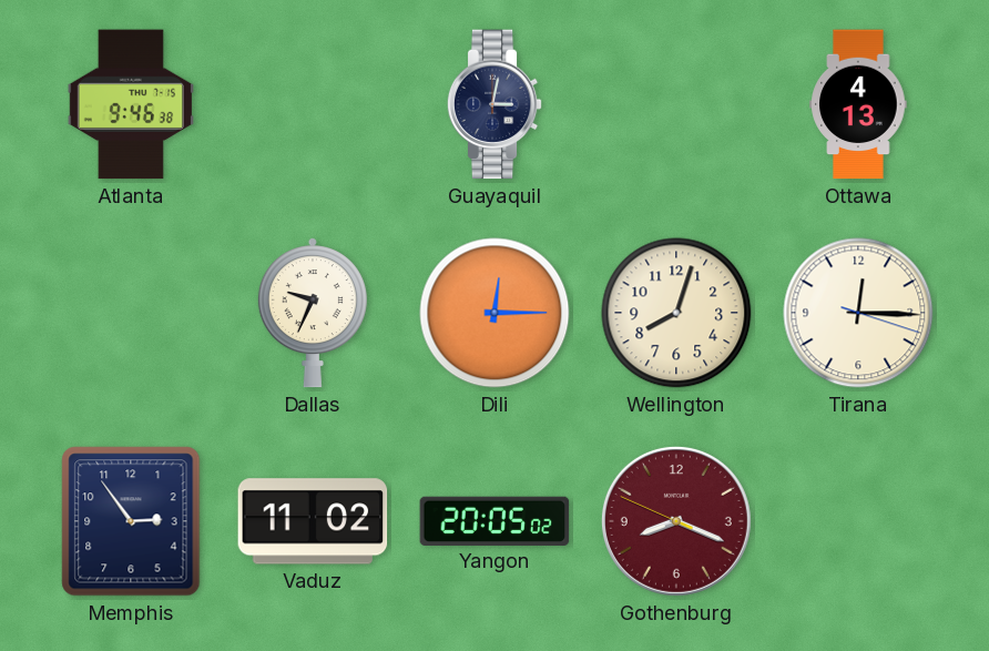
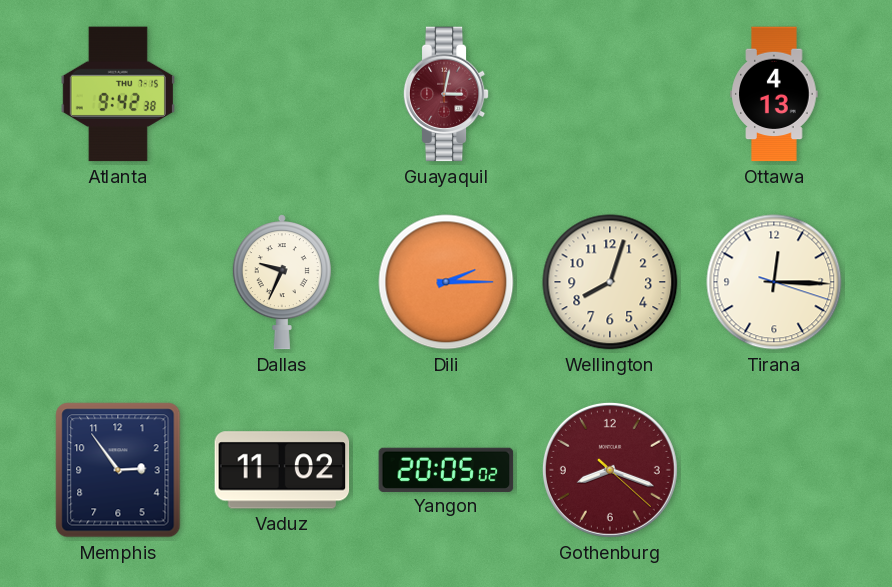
Atlanta: 9:46 -> 9:42
Guayaquil dial: navy -> burgundy
Dili: 12:15 -> 2:15
Gothenburg: 8:18:49 -> 8:18:22
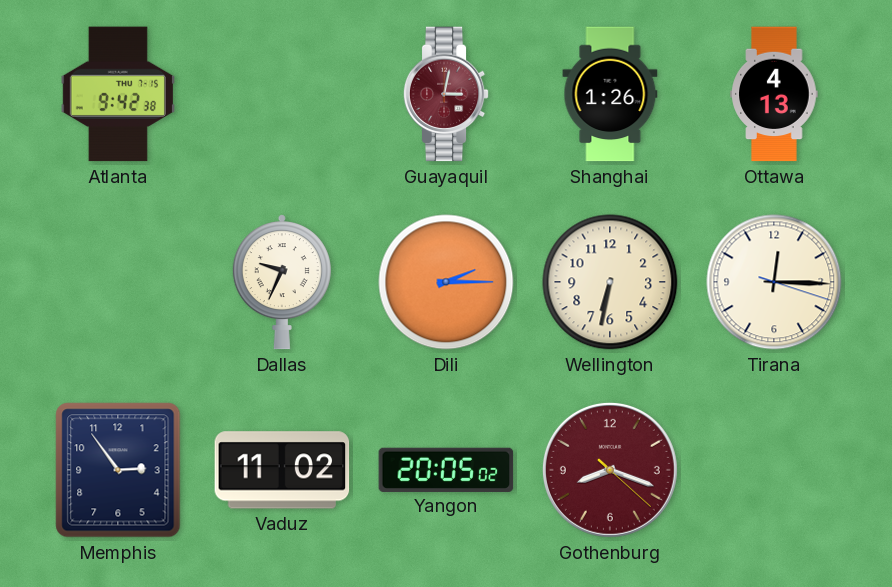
Shanghai: none -> 1:26
Wellington: 8:03 -> 6:32
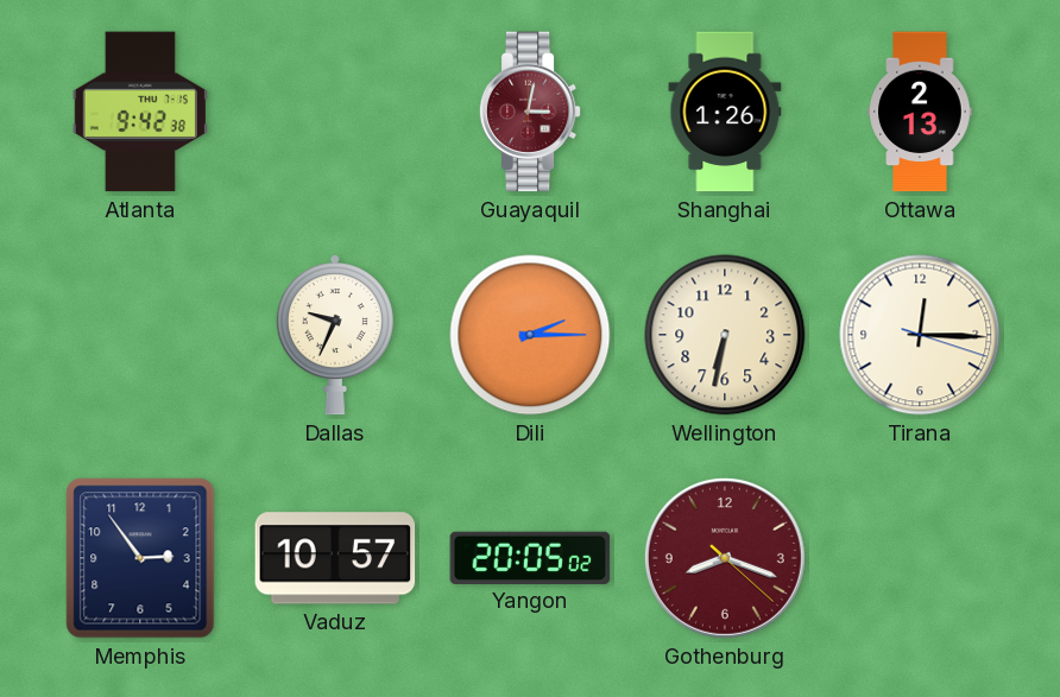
Ottawa: 4:13 -> 2:13
Vaduz: 11:02 -> 10:57
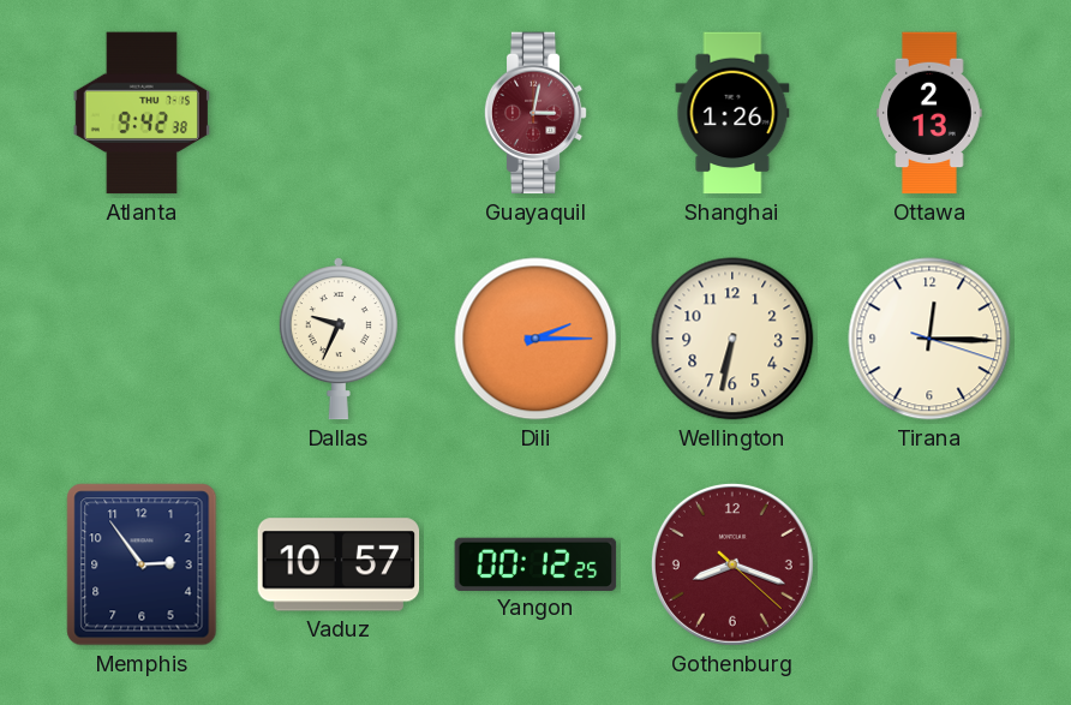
Yangon: 20:05 -> 00:12
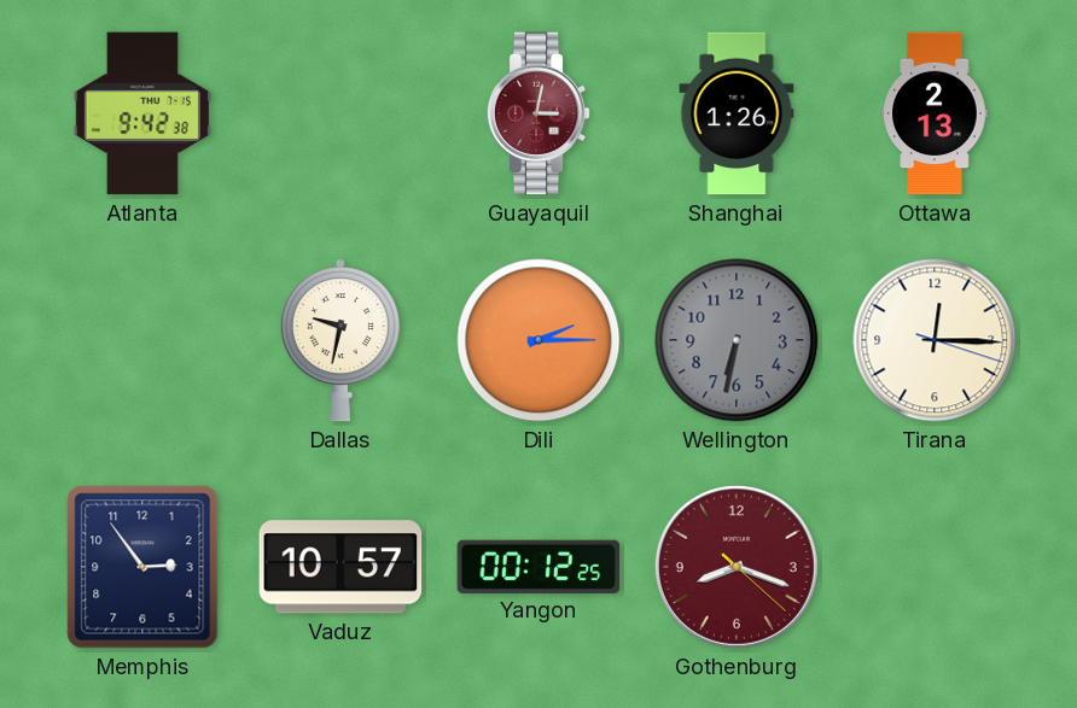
Dallas: 9:34 -> 9:32
Wellington dial: cream -> grey
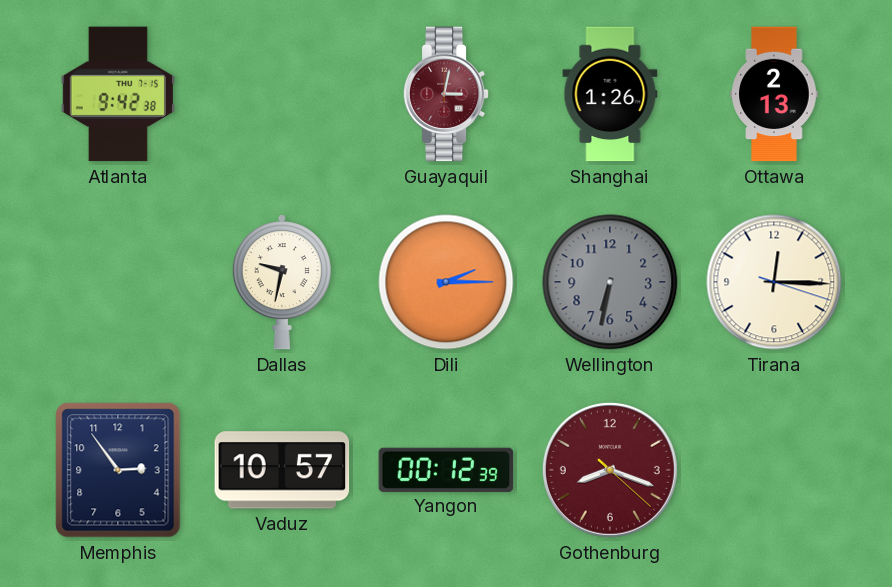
Yangon: 00:12:25 -> 00:12:39
